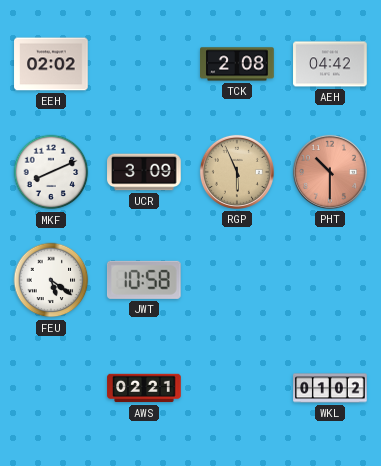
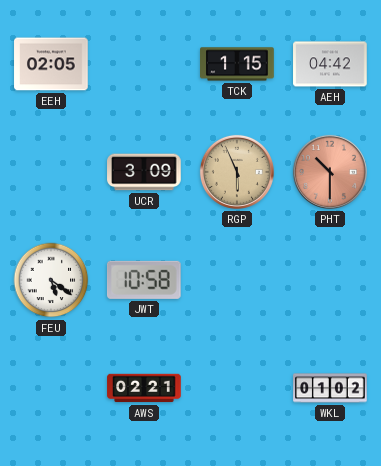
EEH: 02:02 -> 02:05
TCK: 2:08 -> 1:15
MKF: 8:11 -> none
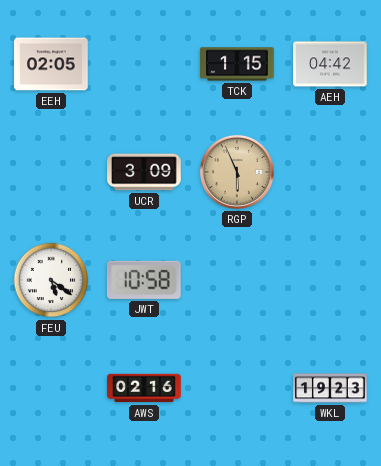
PHT: 10:30 -> none
AWS: 02:21 -> 02:16
WKL: 01:02 -> 19:23
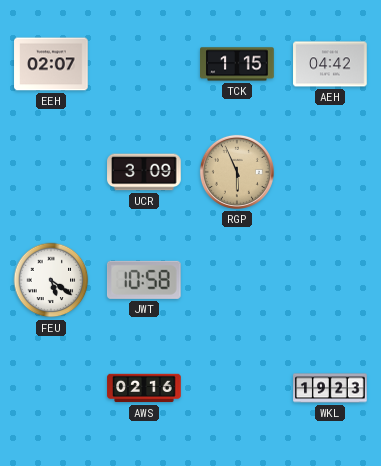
EEH: 02:05 -> 02:07
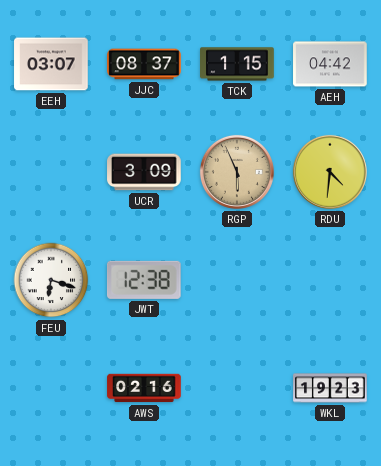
EEH: 02:07 -> 03:07
JJC: none -> 08:37
RDU: none -> 4:31
FEU: 5:21 -> 6:18
JWT: 10:58 -> 12:38
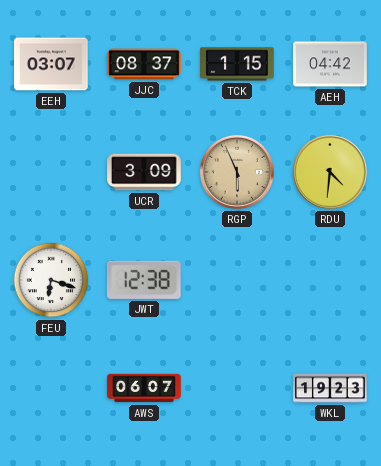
AWS: 02:16 -> 06:07
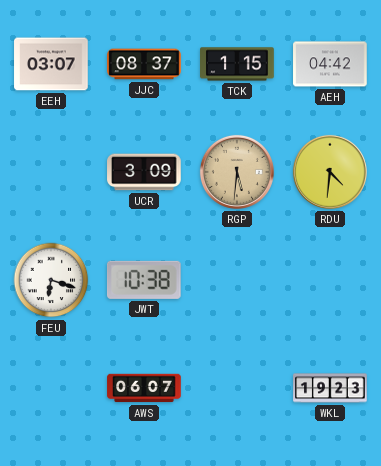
RGP: 5:56 -> 5:31
JWT: 12:38 -> 10:38
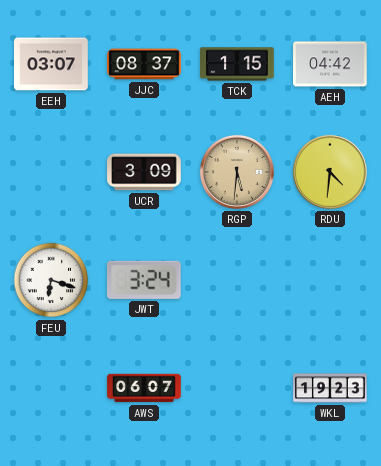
JWT: 10:38 -> 3:24
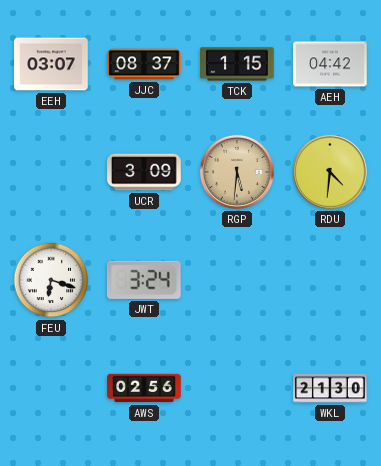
AWS: 06:07 -> 02:56
WKL: 19:23 -> 21:30
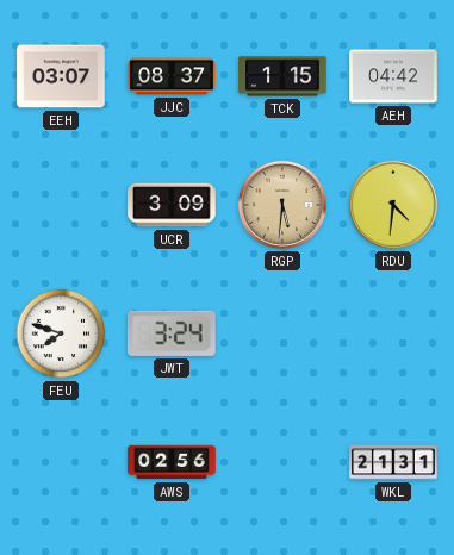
FEU: 6:18 -> 7:48
WKL: 21:30 -> 21:31
